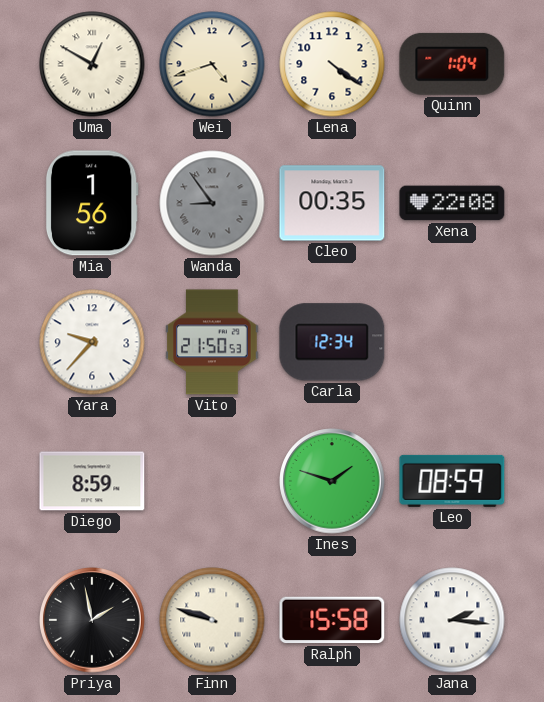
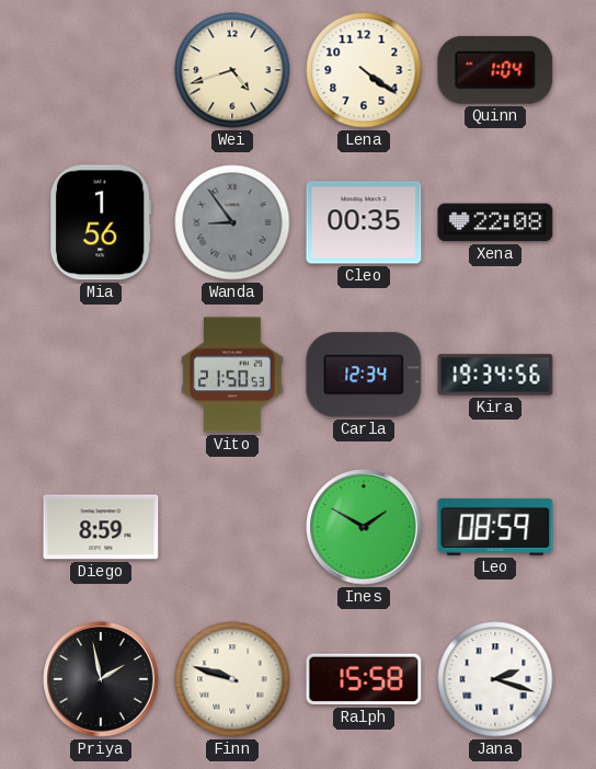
Uma: 12:50 -> none
Yara: 9:37 -> none
Kira: none -> 19:34
Ines: 1:48 -> 1:50
Jana: 2:16 -> 2:18
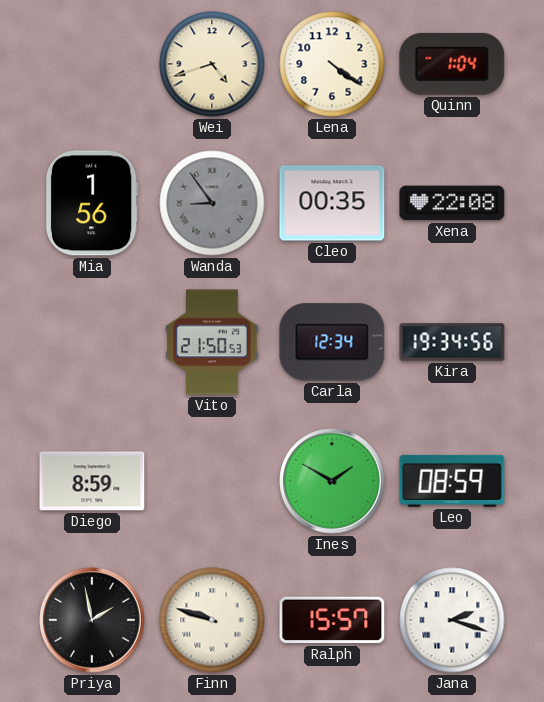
Ralph: 15:58 -> 15:57
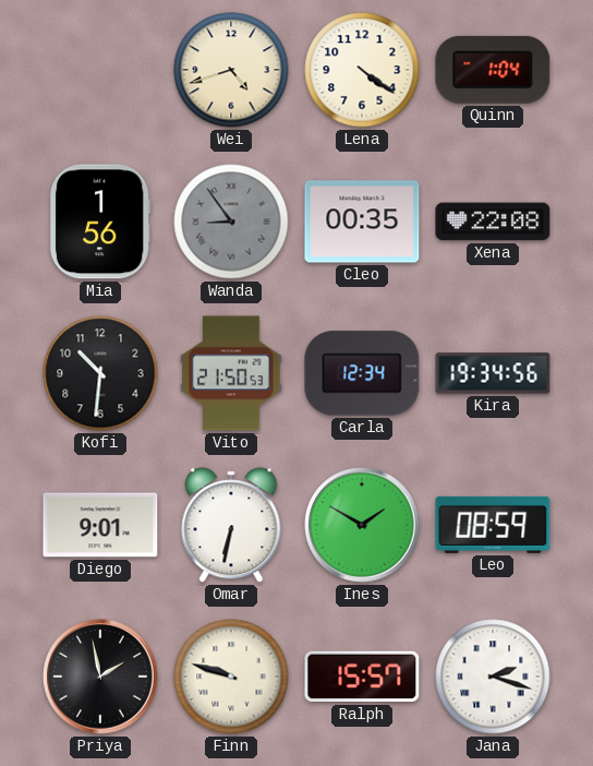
Kofi: none -> 10:31
Diego: 8:59 -> 9:01
Omar: none -> 6:32
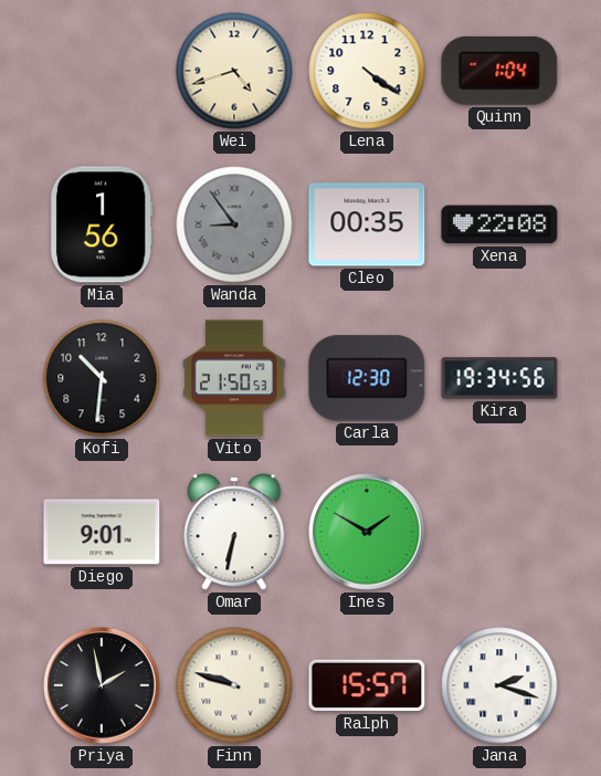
Carla: 12:34 -> 12:30
Leo: 08:59 -> none
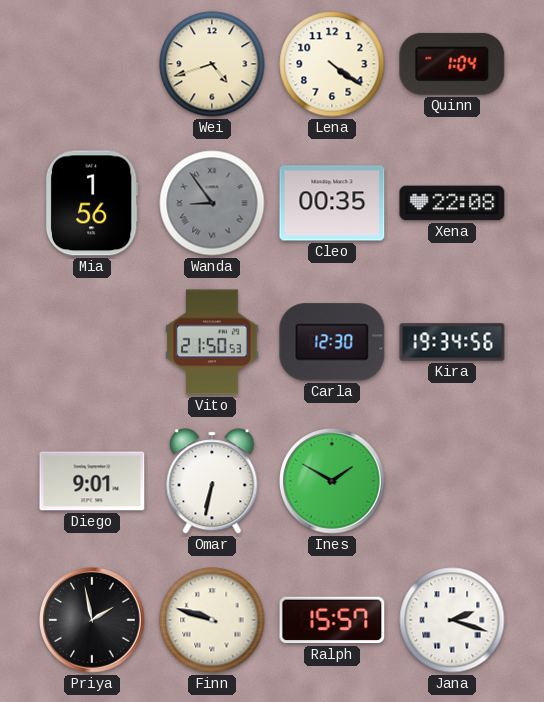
Kofi: 10:31 -> none
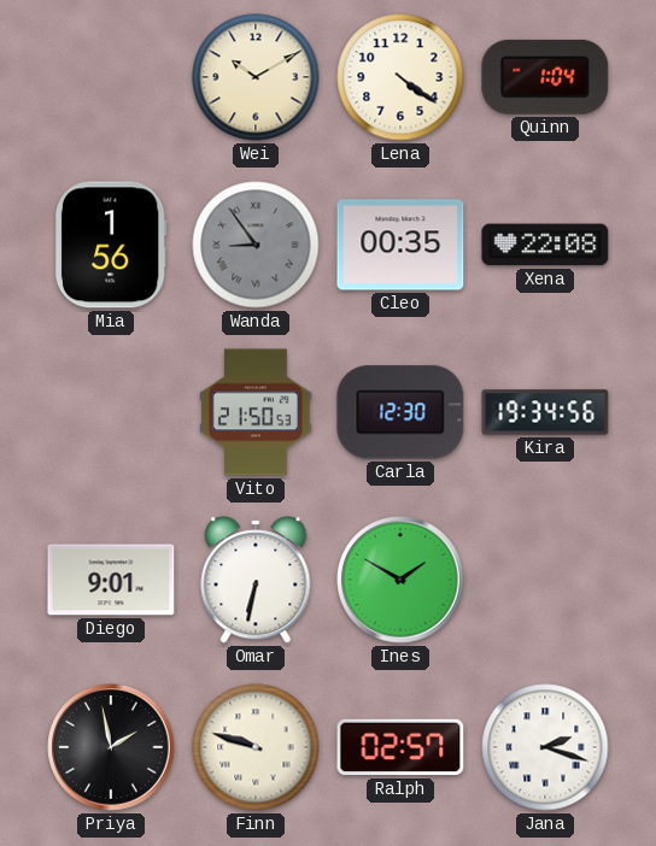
Wei: 4:42 -> 10:10
Ralph: 15:57 -> 02:57
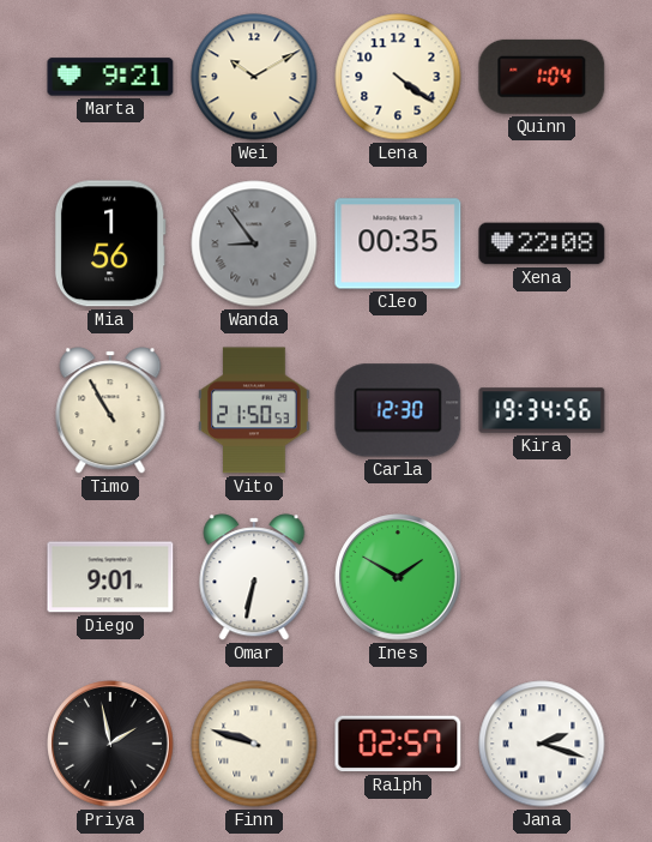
Marta: none -> 9:21
Timo: none -> 10:55
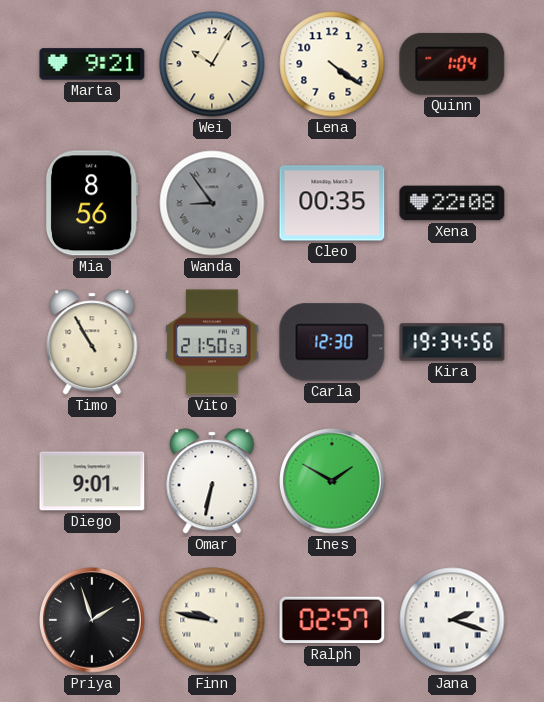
Wei: 10:10 -> 10:05
Mia: 1:56 -> 8:56
Priya: 1:58 -> 1:57
Finn: 9:48 -> 9:47
